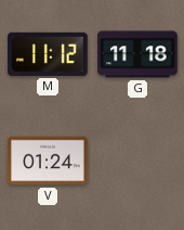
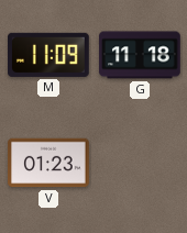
M: 11:12 -> 11:09
V: 01:24 -> 01:23
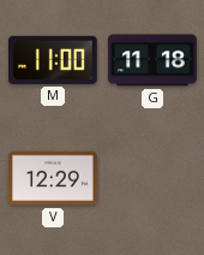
M: 11:09 -> 11:00
V: 01:23 -> 12:29
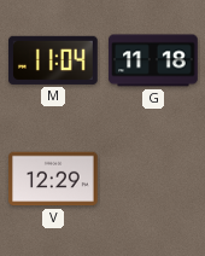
M: 11:00 -> 11:04
